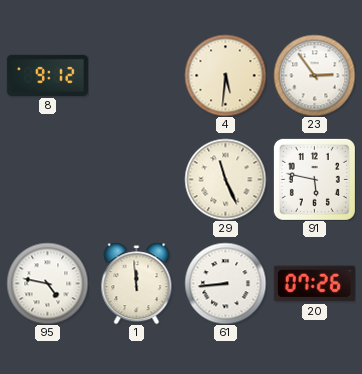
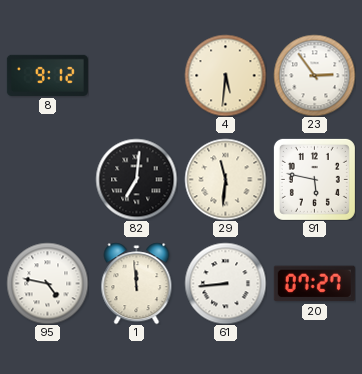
82: none -> 7:01
29: 11:26 -> 11:31
20: 07:26 -> 07:27
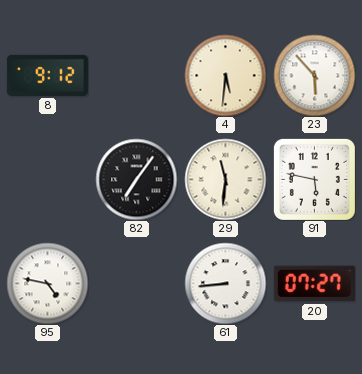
23: 2:54 -> 5:53
82: 7:01 -> 7:06
1: 11:59 -> none
